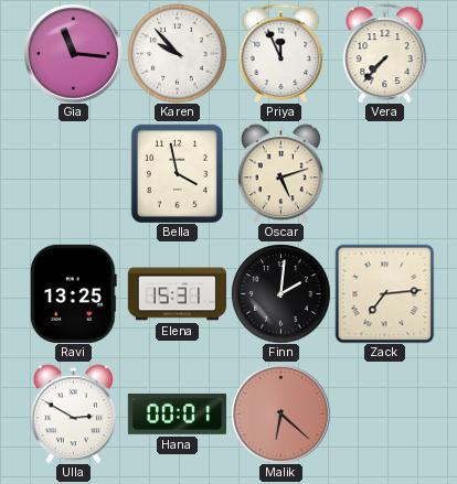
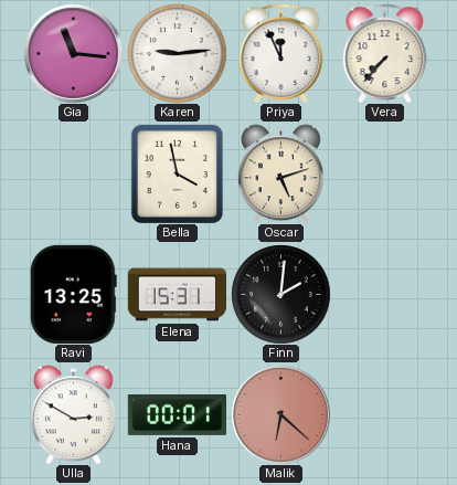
Karen: 9:53 -> 9:14
Zack: 7:14 -> none
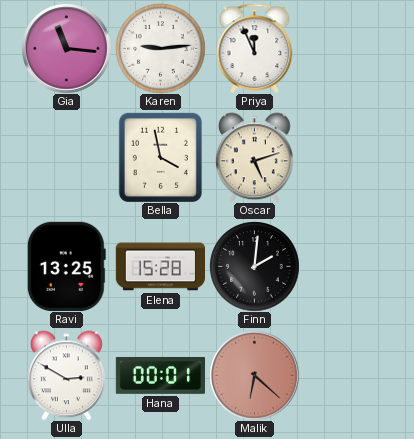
Vera: 7:37 -> none
Elena: 15:31 -> 15:28
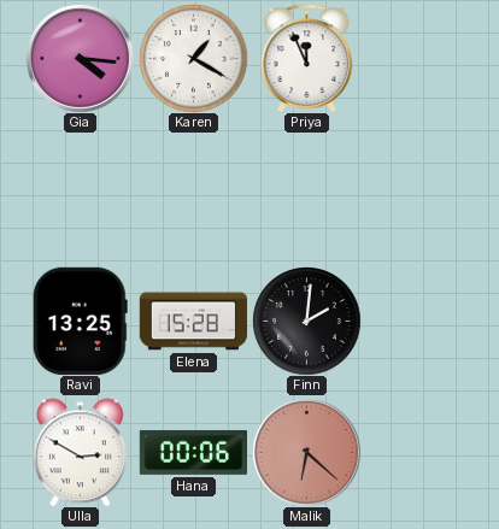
Gia: 11:16 -> 4:16
Karen: 9:14 -> 1:20
Bella: 3:58 -> none
Oscar: 5:12 -> none
Hana: 00:01 -> 00:06
